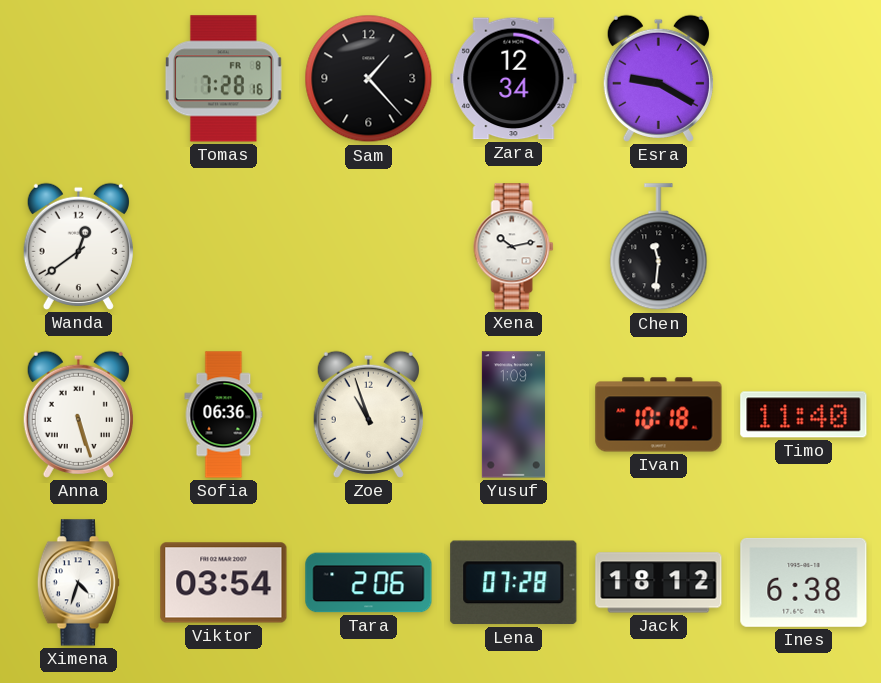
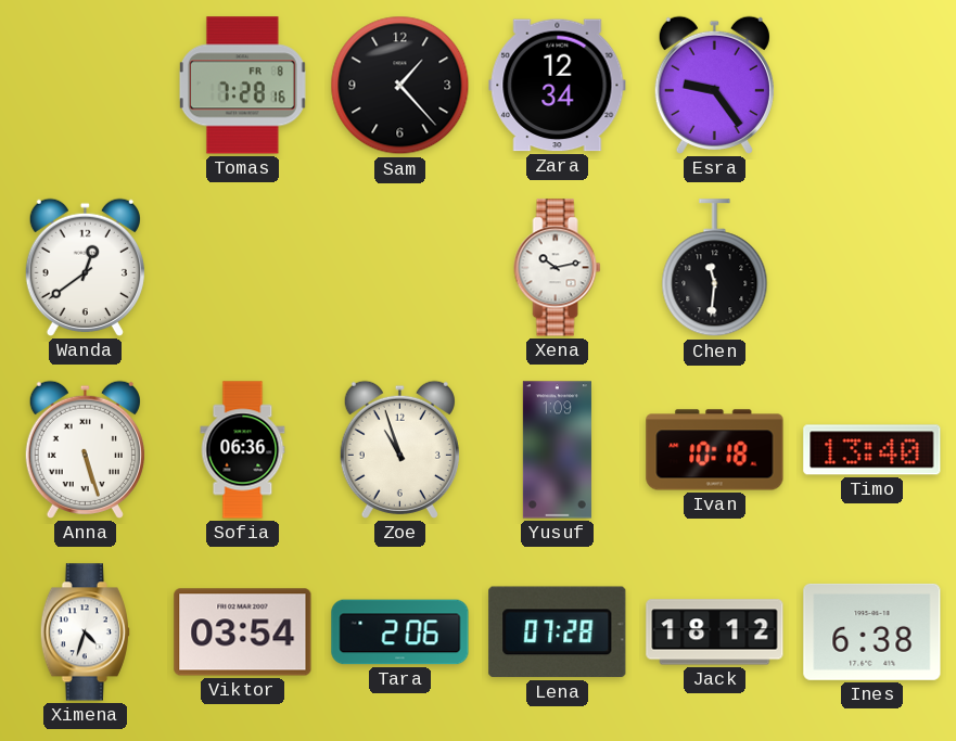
Esra: 9:20 -> 9:24
Timo: 11:40 -> 13:40
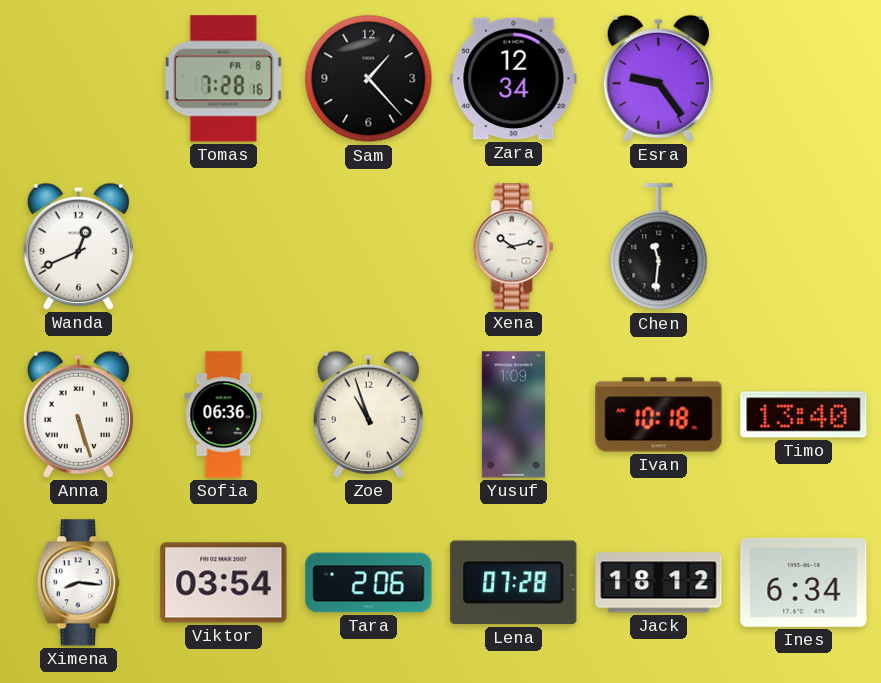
Wanda: 12:39 -> 12:41
Ximena: 4:33 -> 8:16
Ines: 6:38 -> 6:34
